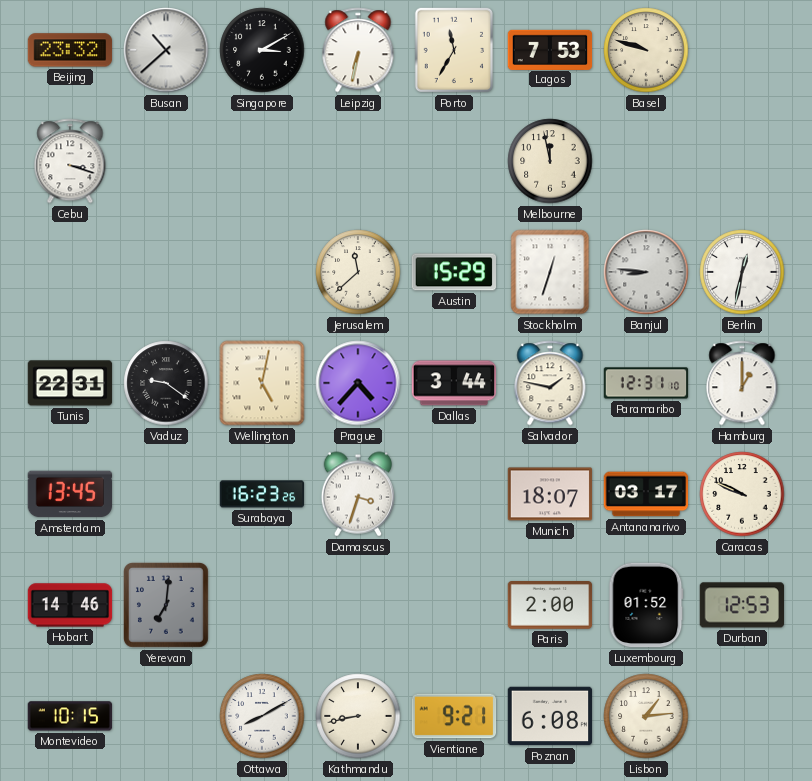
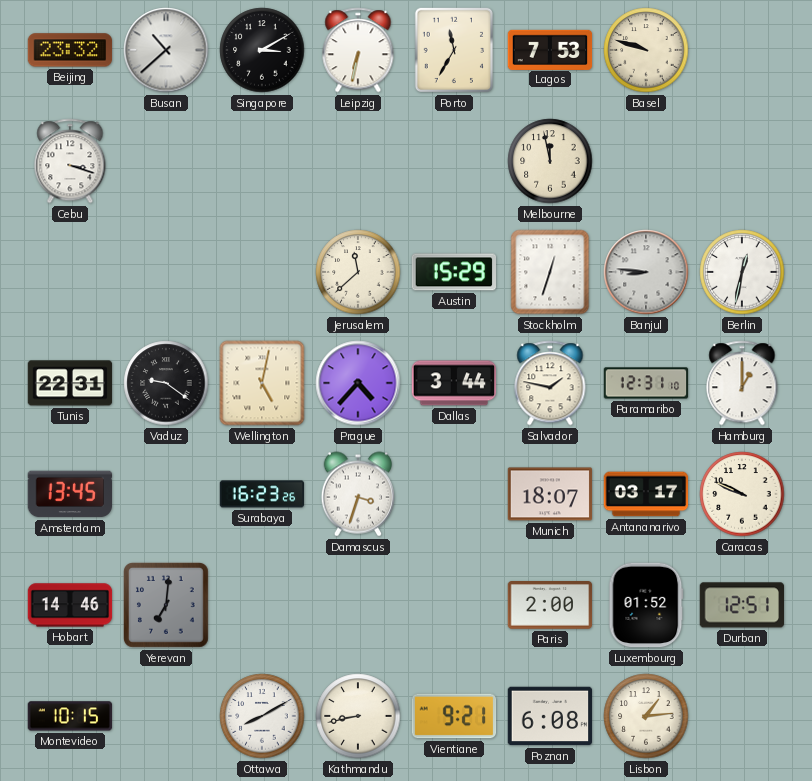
Durban: 12:53 -> 12:51
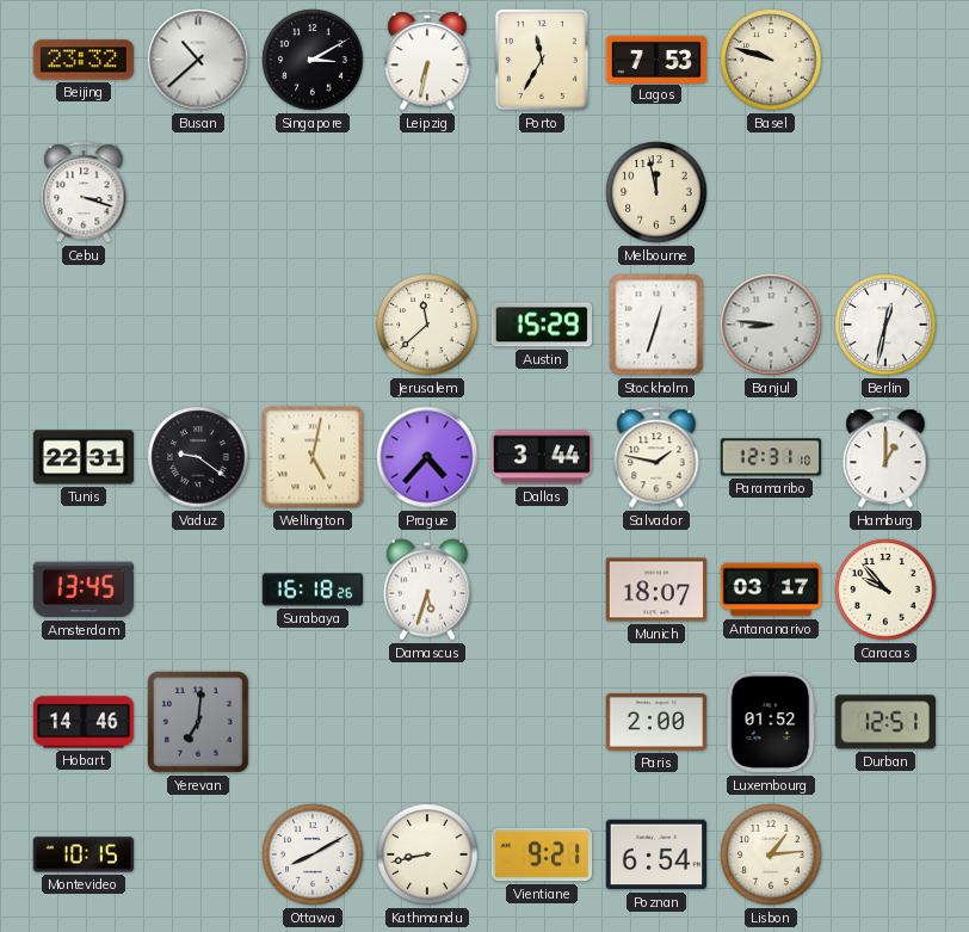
Surabaya: 16:23 -> 16:18
Damascus: 3:33 -> 5:33
Caracas: 9:49 -> 9:53
Poznan: 6:08 -> 6:54
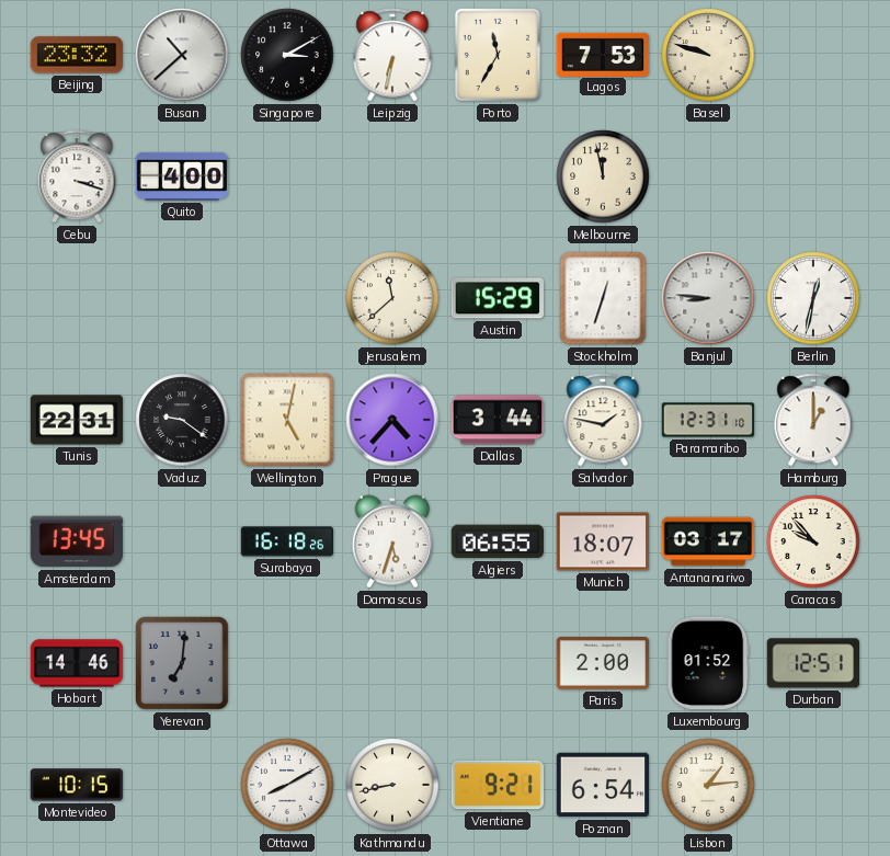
Quito: none -> 4:00
Algiers: none -> 06:55
